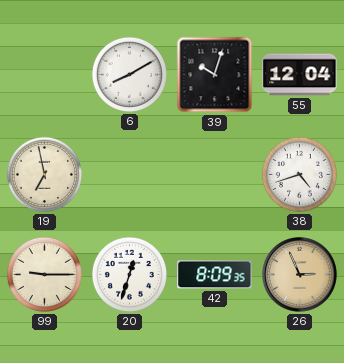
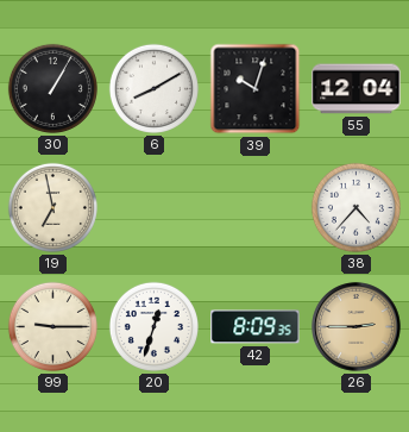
30: none -> 1:05
38: 4:42 -> 4:37
26: 2:56 -> 2:45
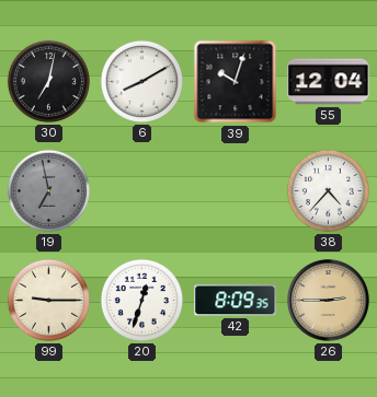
30: 1:05 -> 7:02
19 dial: cream -> grey
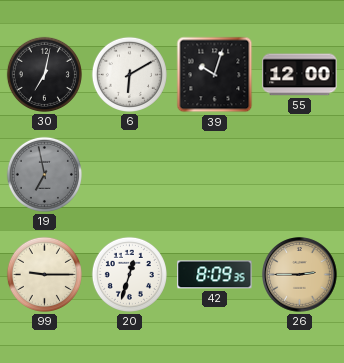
6: 8:10 -> 6:10
55: 12:04 -> 12:00
38: 4:37 -> none
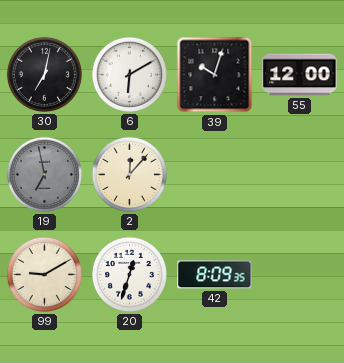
2: none -> 12:07
99: 9:15 -> 9:10
26: 2:45 -> none
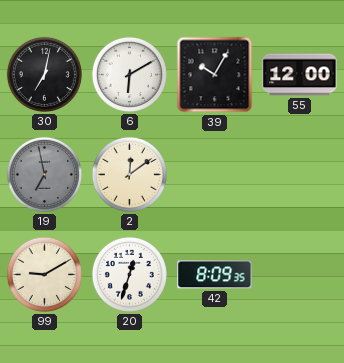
39: 10:03 -> 10:05
2: 12:07 -> 12:09
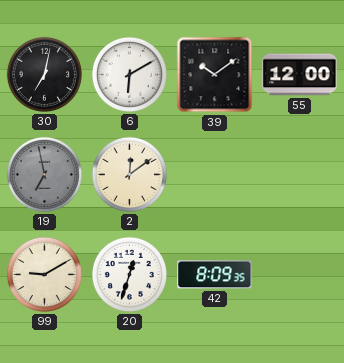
39: 10:05 -> 10:09
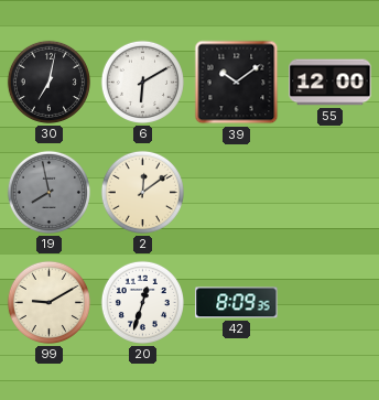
19: 6:58 -> 7:58
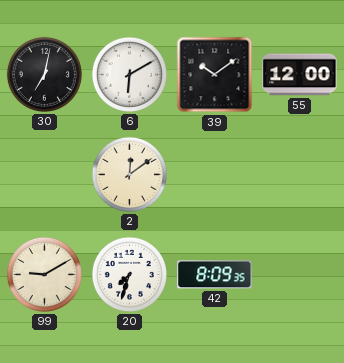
19: 7:58 -> none
20: 12:33 -> 7:33
